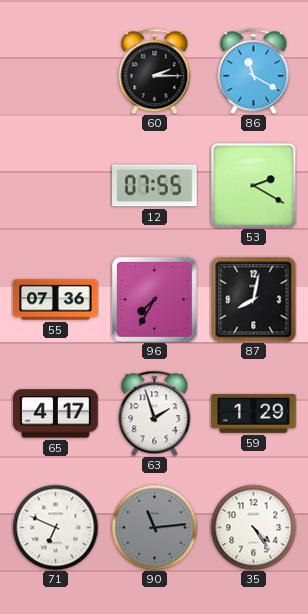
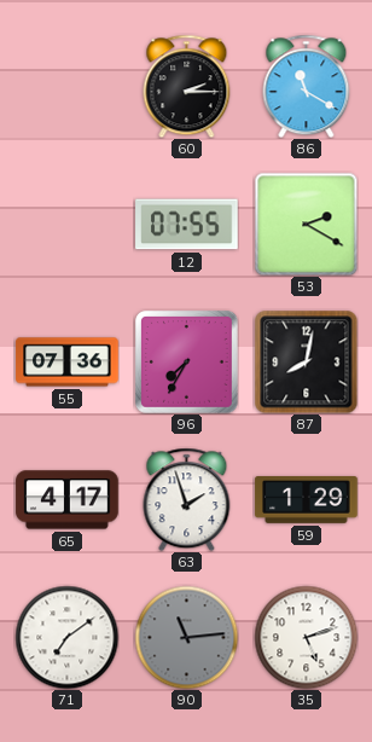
71: 6:49 -> 7:09
35: 4:24 -> 5:12
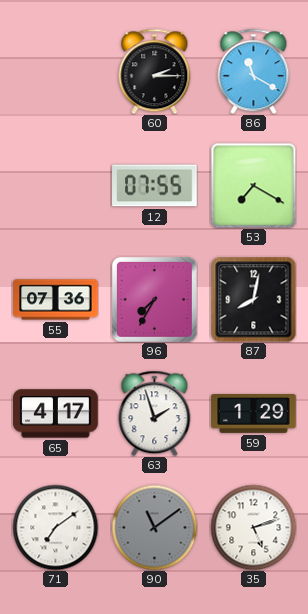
53: 2:20 -> 7:20
90: 11:14 -> 11:09
